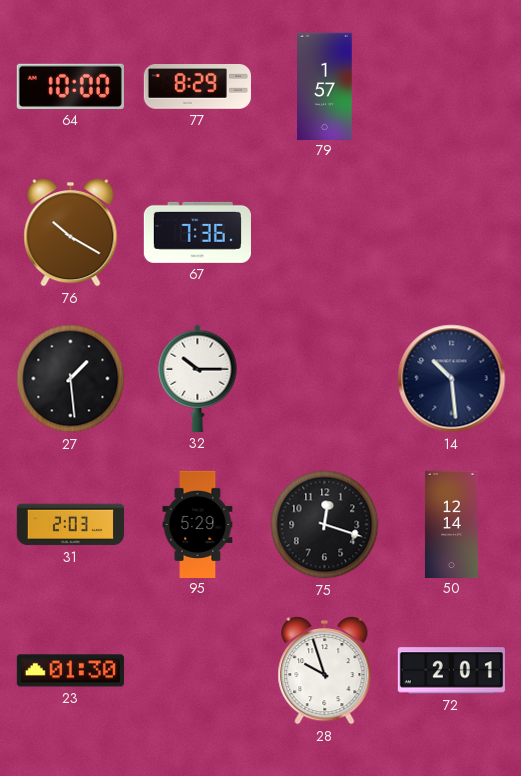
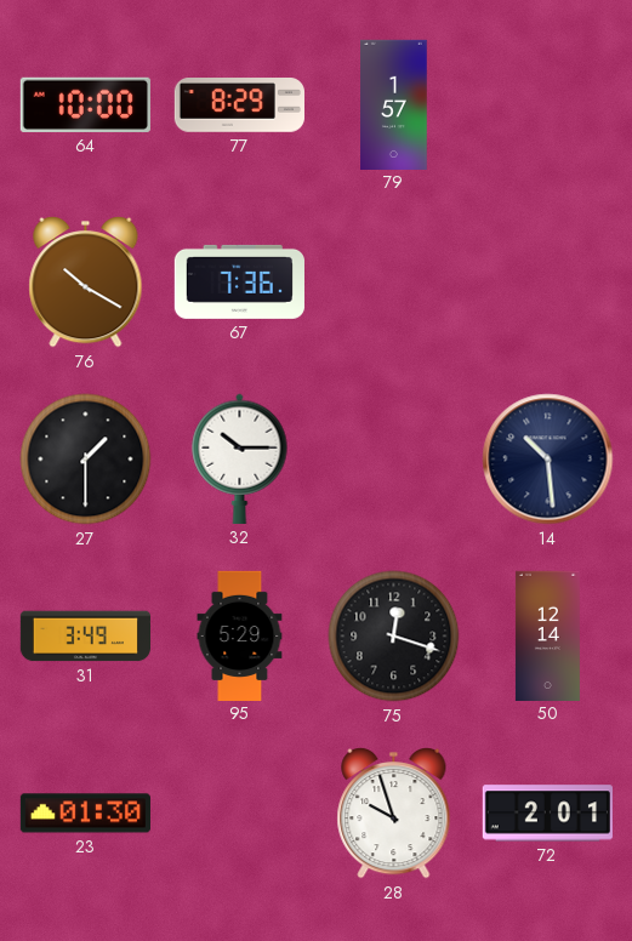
27: 1:29 -> 1:30
31: 2:03 -> 3:49
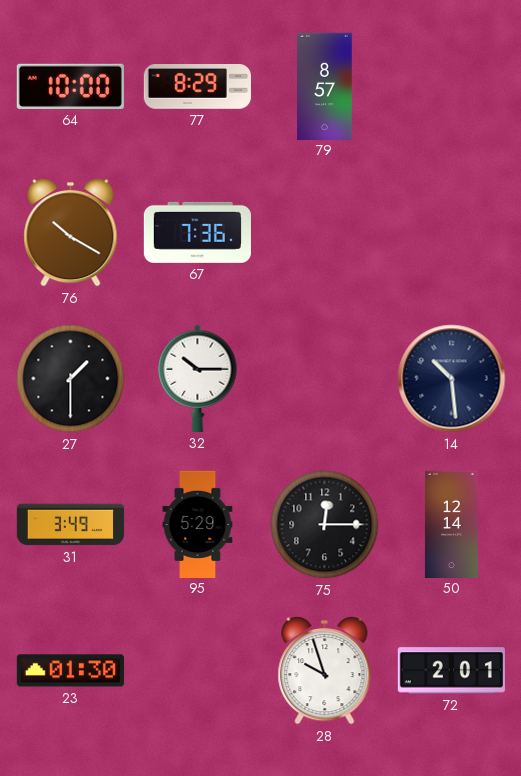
79: 1:57 -> 8:57
75: 12:18 -> 12:15
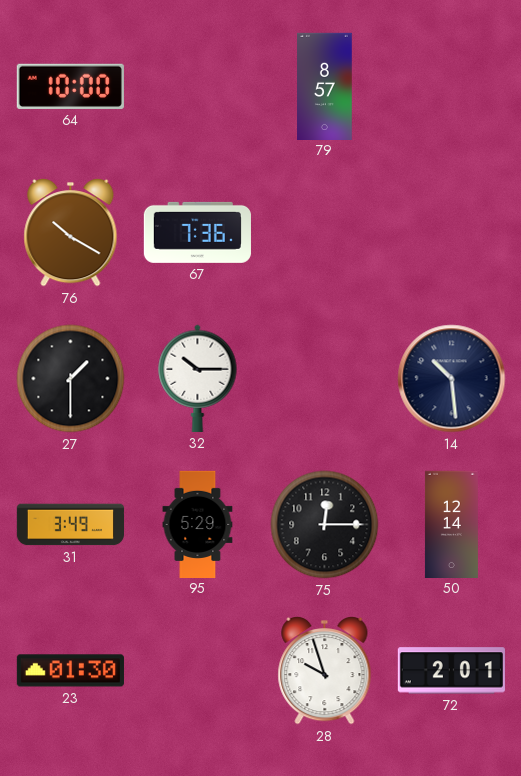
77: 8:29 -> none
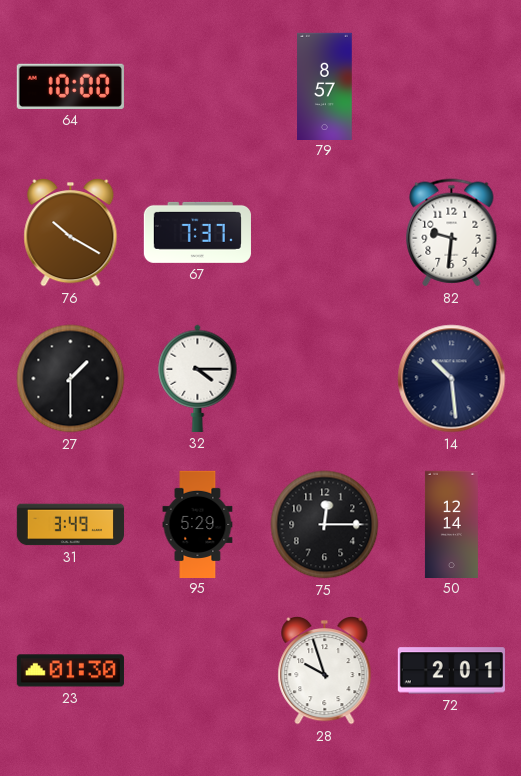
67: 7:36 -> 7:37
82: none -> 9:31
32: 10:15 -> 4:15
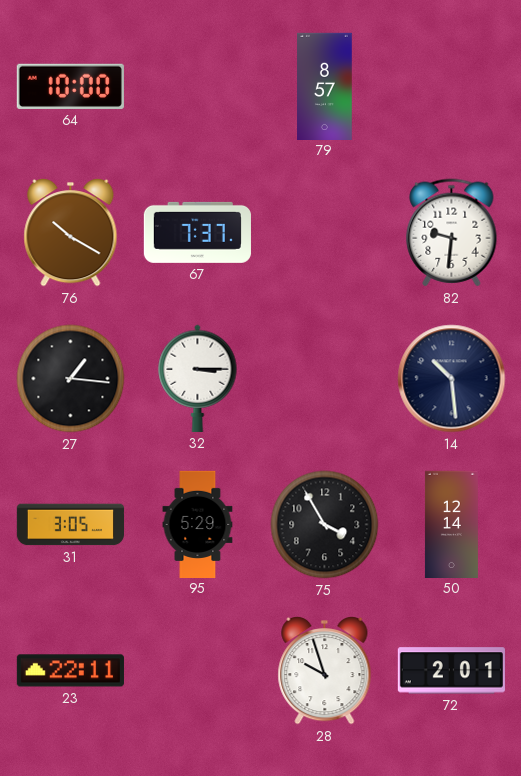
27: 1:30 -> 1:16
32: 4:15 -> 3:15
31: 3:49 -> 3:05
75: 12:15 -> 3:55
23: 01:30 -> 22:11
